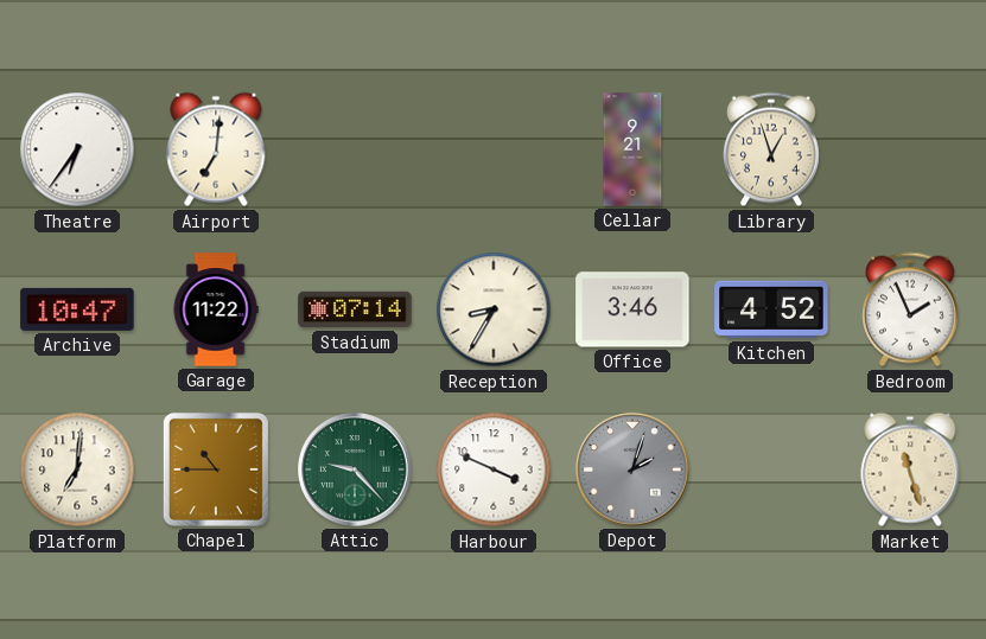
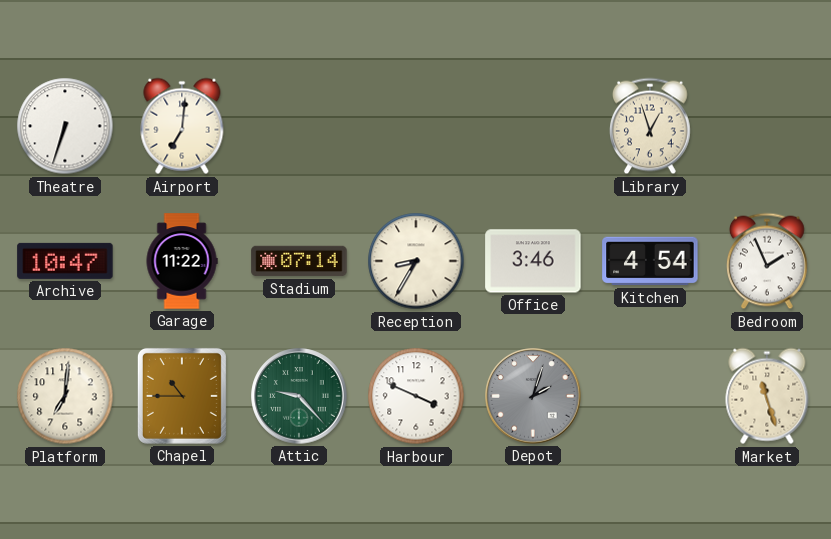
Theatre: 6:36 -> 6:33
Cellar: 9:21 -> none
Kitchen: 4:52 -> 4:54
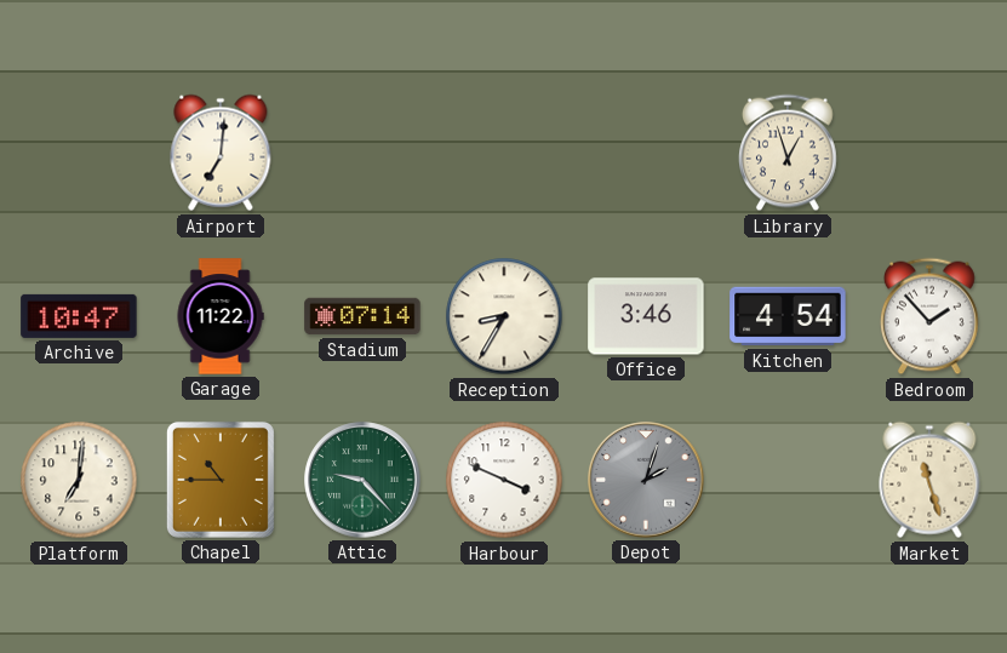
Theatre: 6:33 -> none
Bedroom: 1:56 -> 1:53
